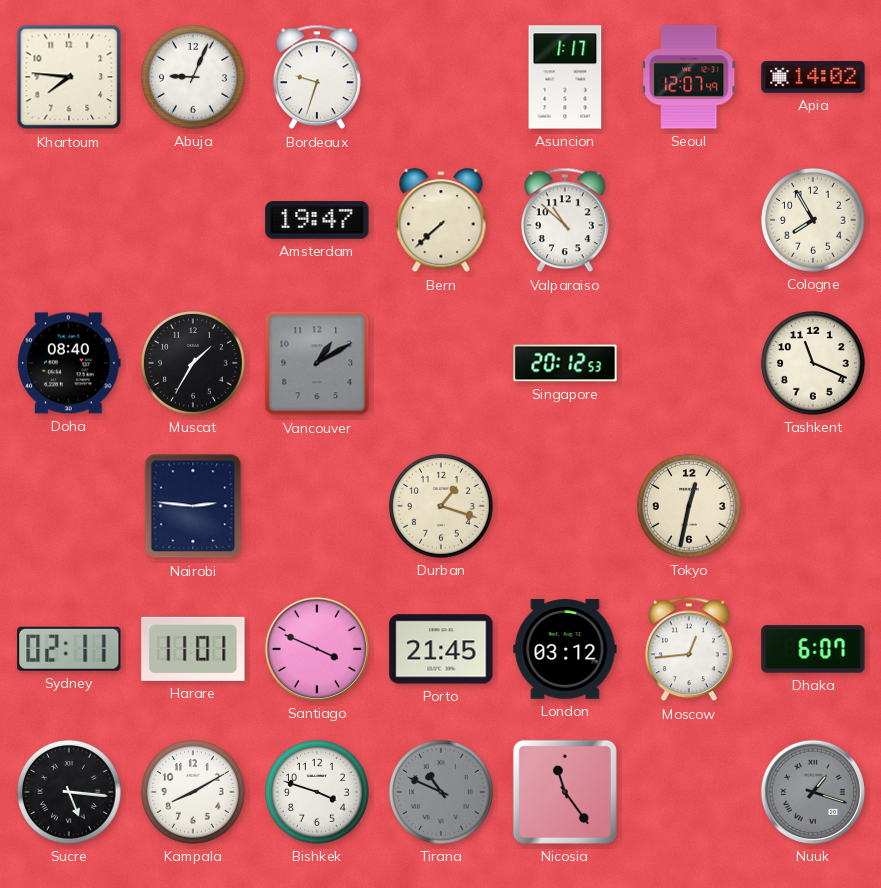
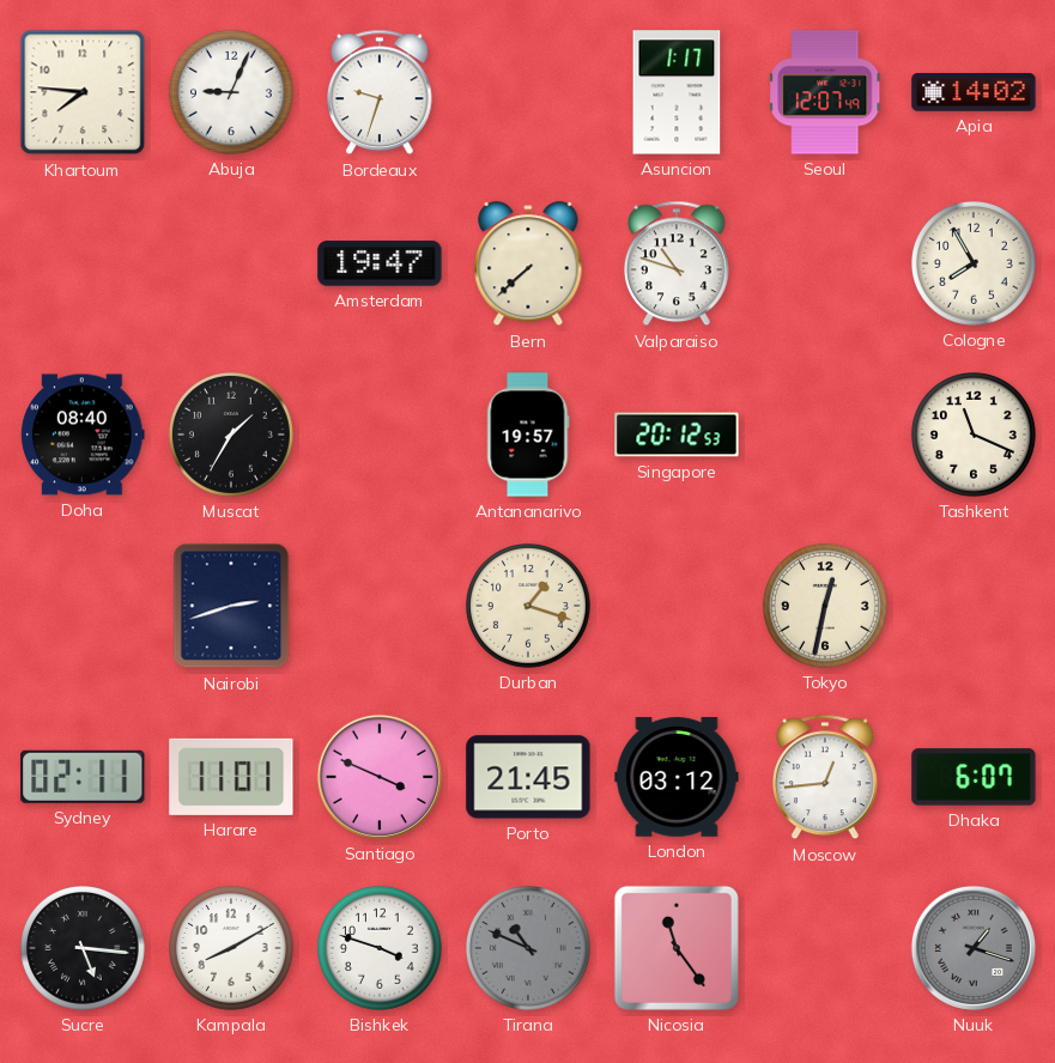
Valparaiso: 10:52 -> 10:48
Vancouver: 1:10 -> none
Antananarivo: none -> 19:57
Nairobi: 2:46 -> 2:42
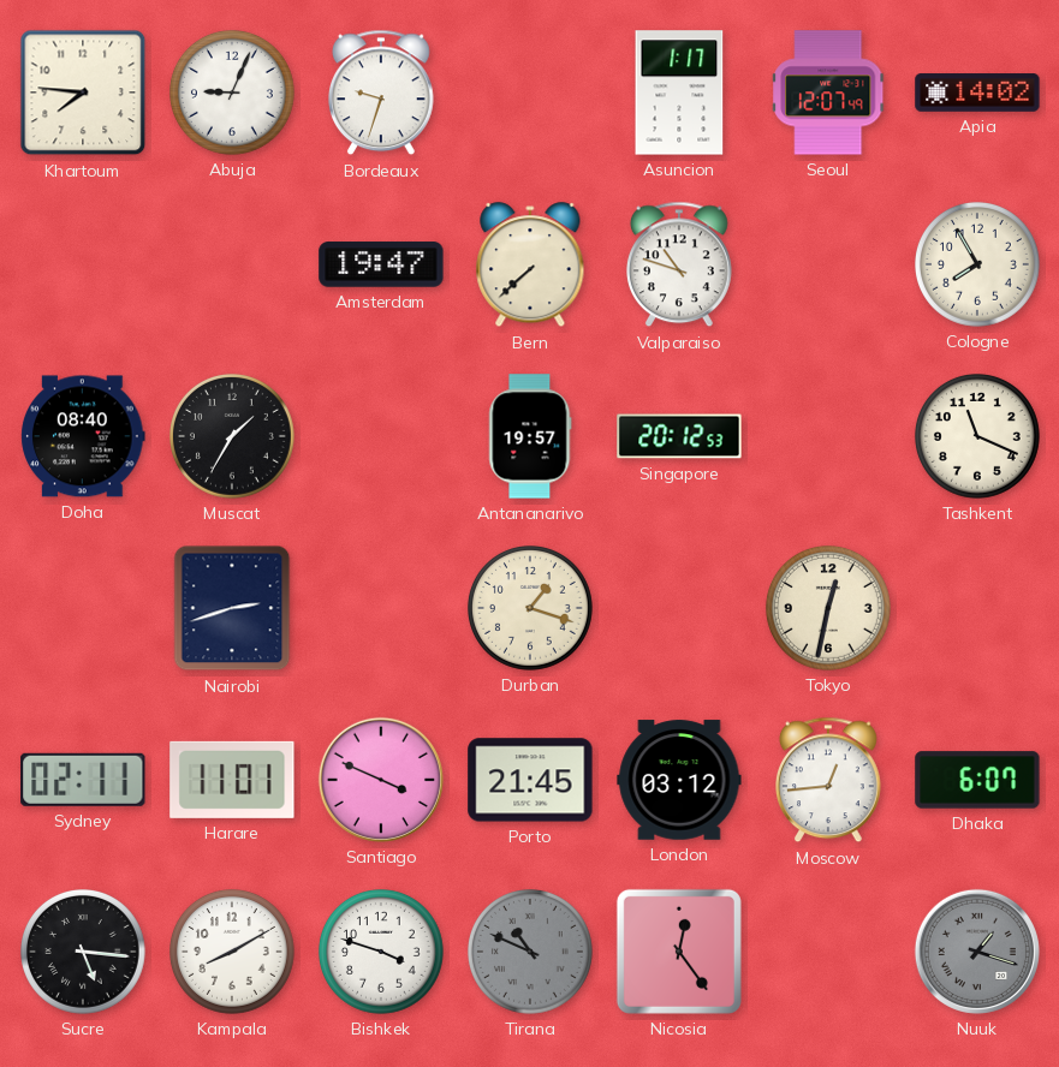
Nicosia: 11:24 -> 12:24
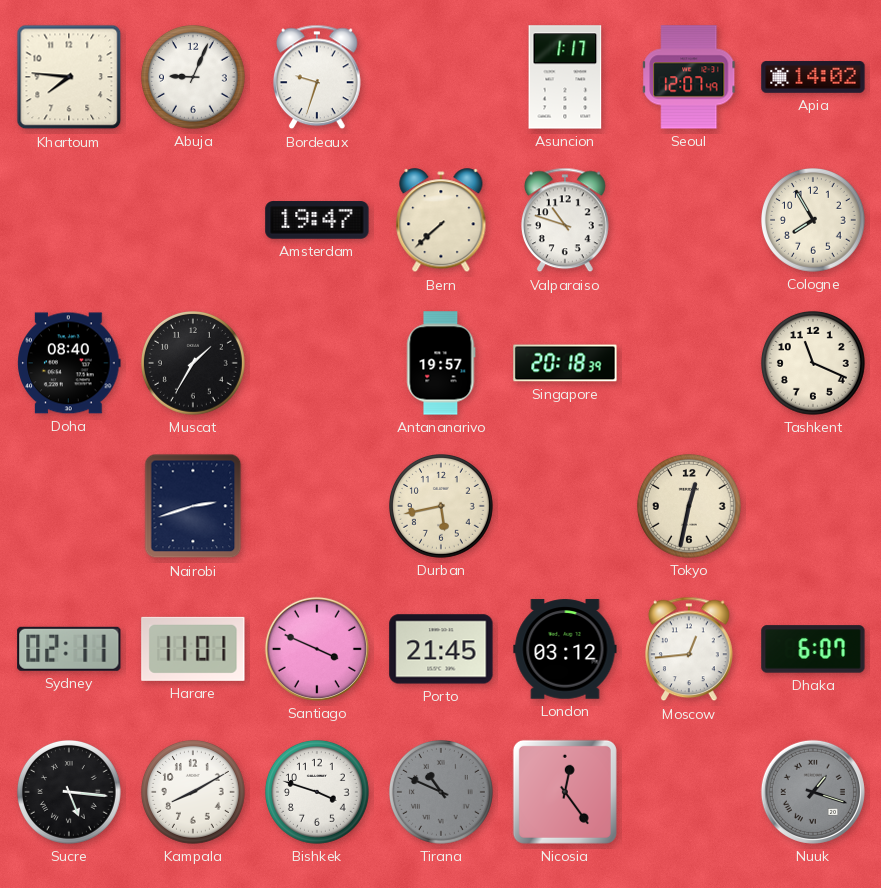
Singapore: 20:12 -> 20:18
Durban: 1:18 -> 5:43
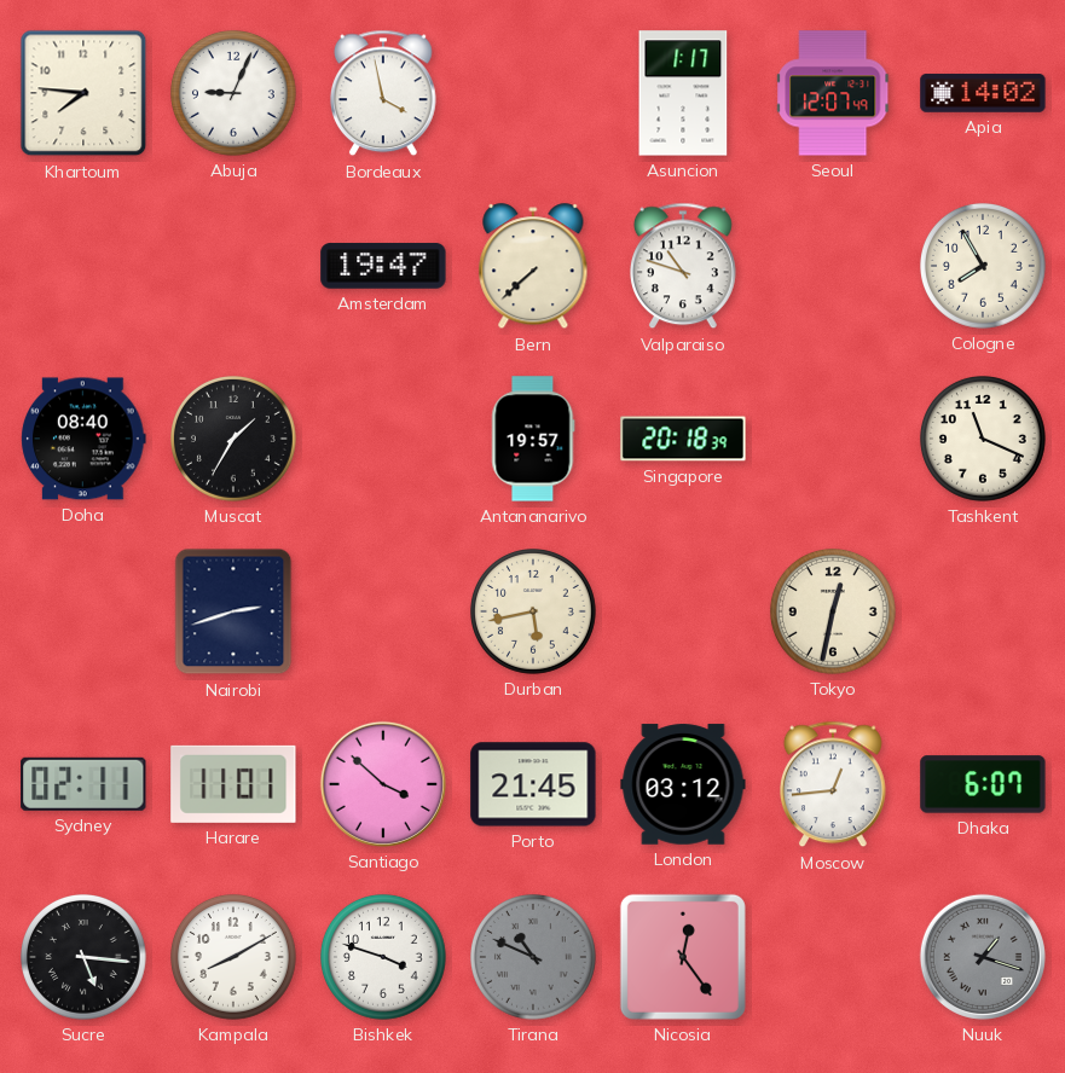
Bordeaux: 9:33 -> 3:58
Santiago: 3:49 -> 3:52
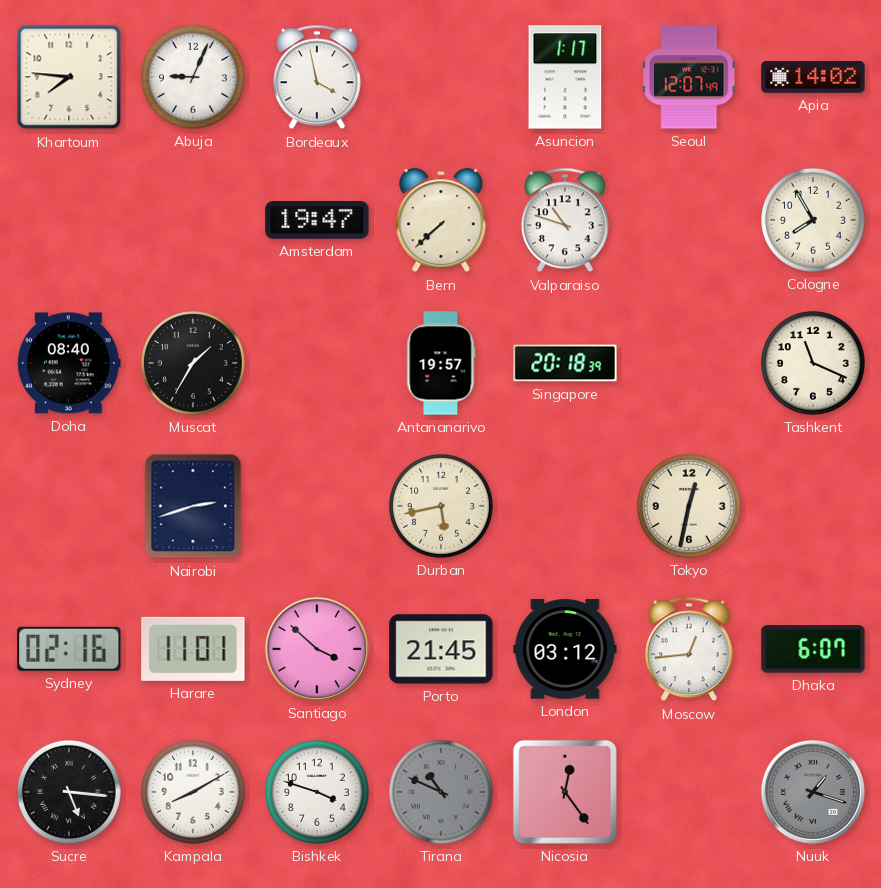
Sydney: 02:11 -> 02:16
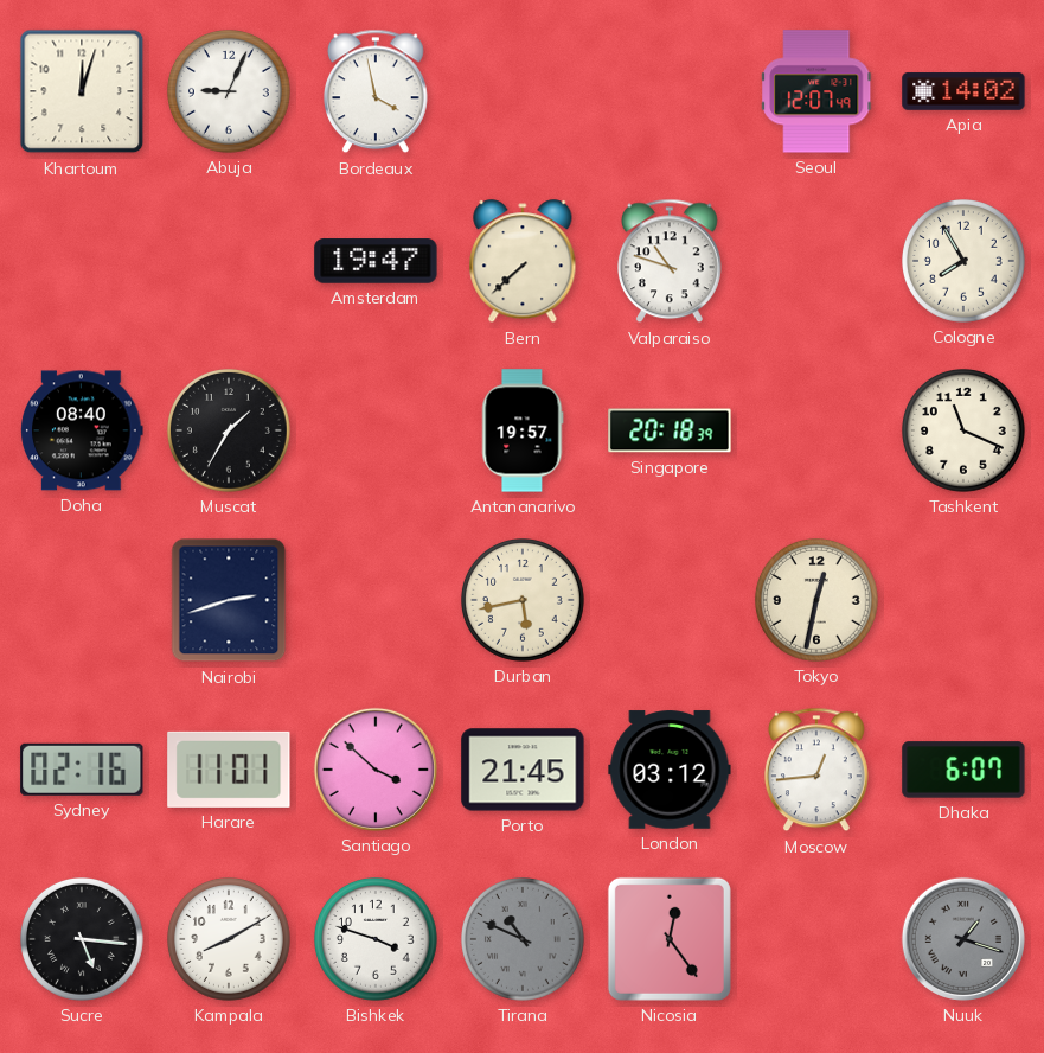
Khartoum: 7:46 -> 12:03
Asuncion: 1:17 -> none
